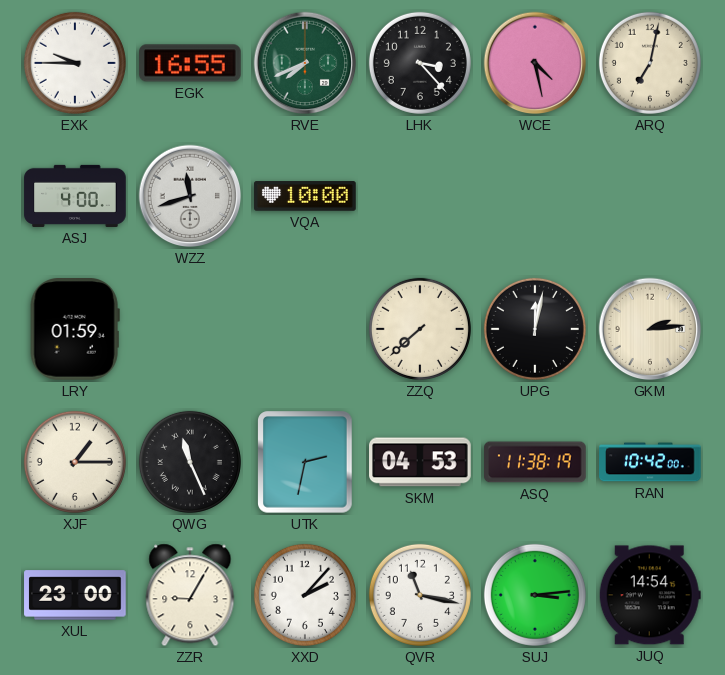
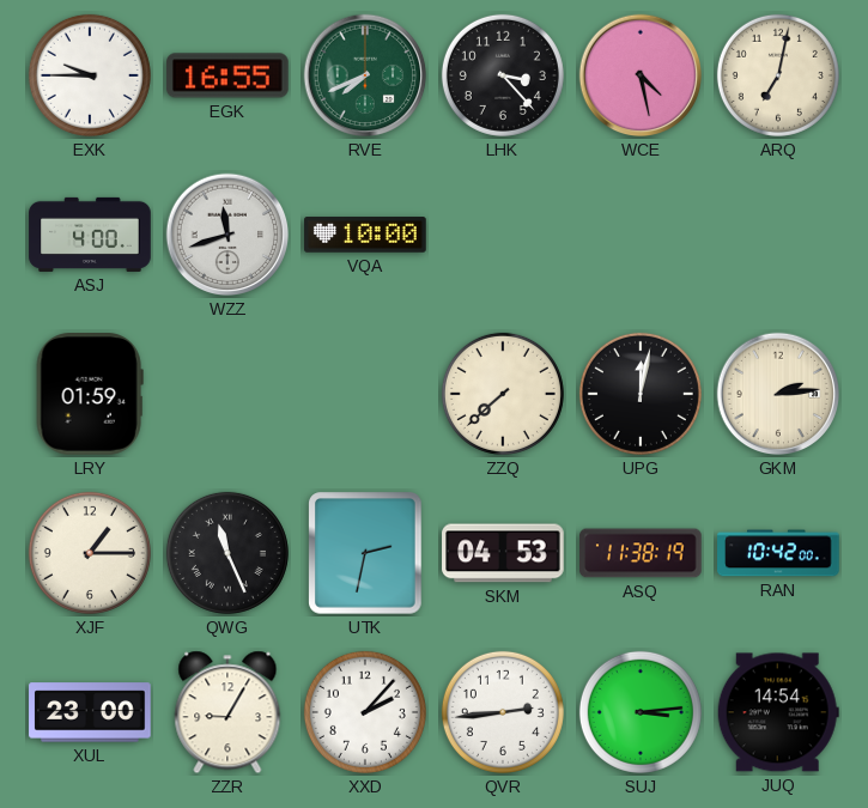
QVR: 11:17 -> 2:44
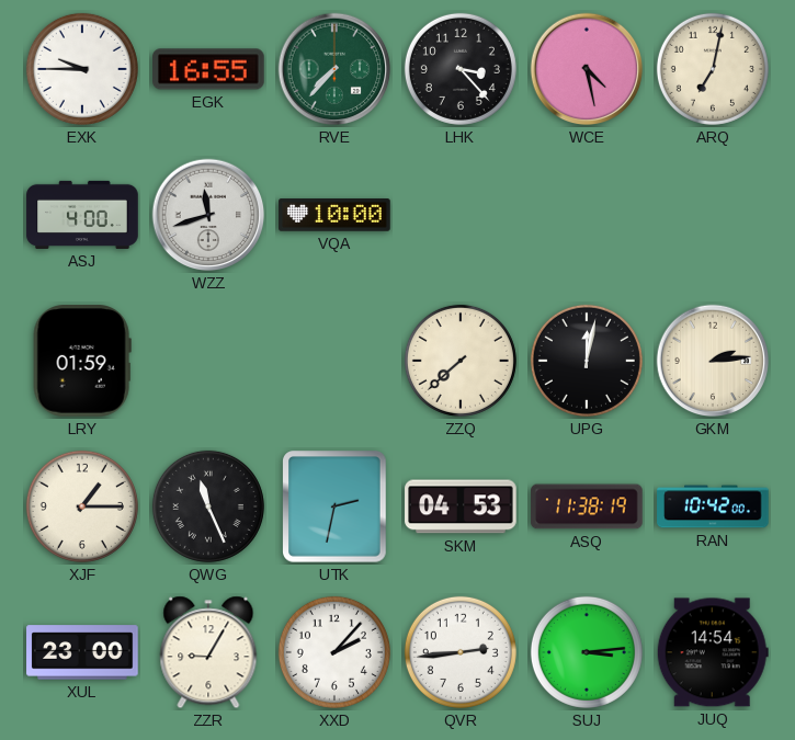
RVE: 7:41 -> 7:37
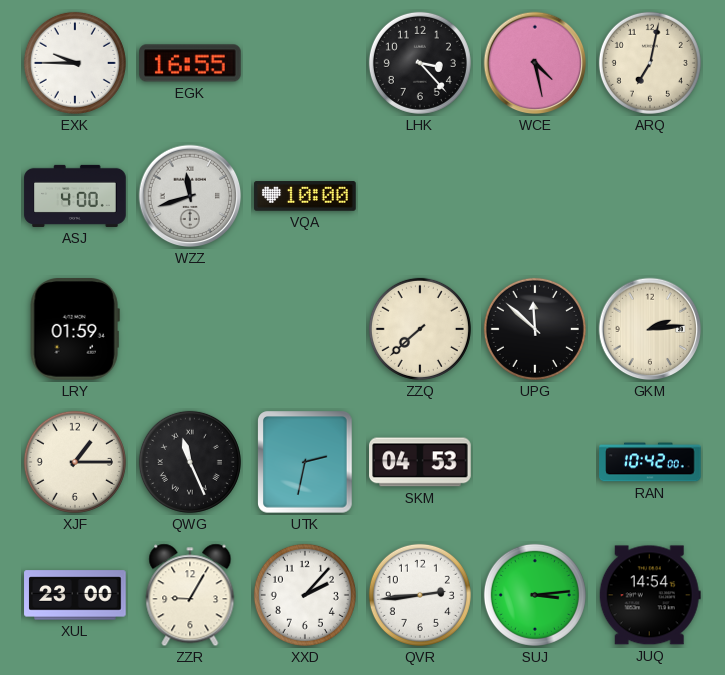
RVE: 7:37 -> none
UPG: 12:02 -> 11:52
ASQ: 11:38 -> none
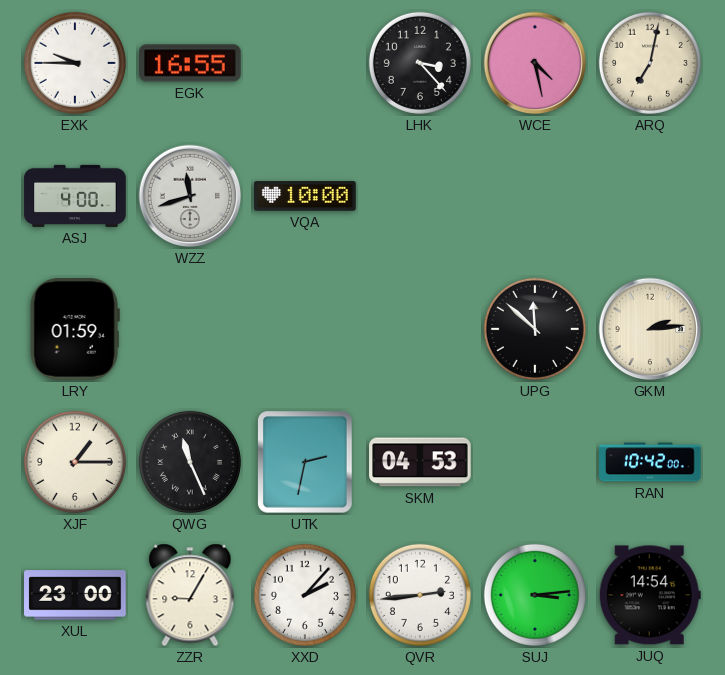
ZZQ: 7:38 -> none
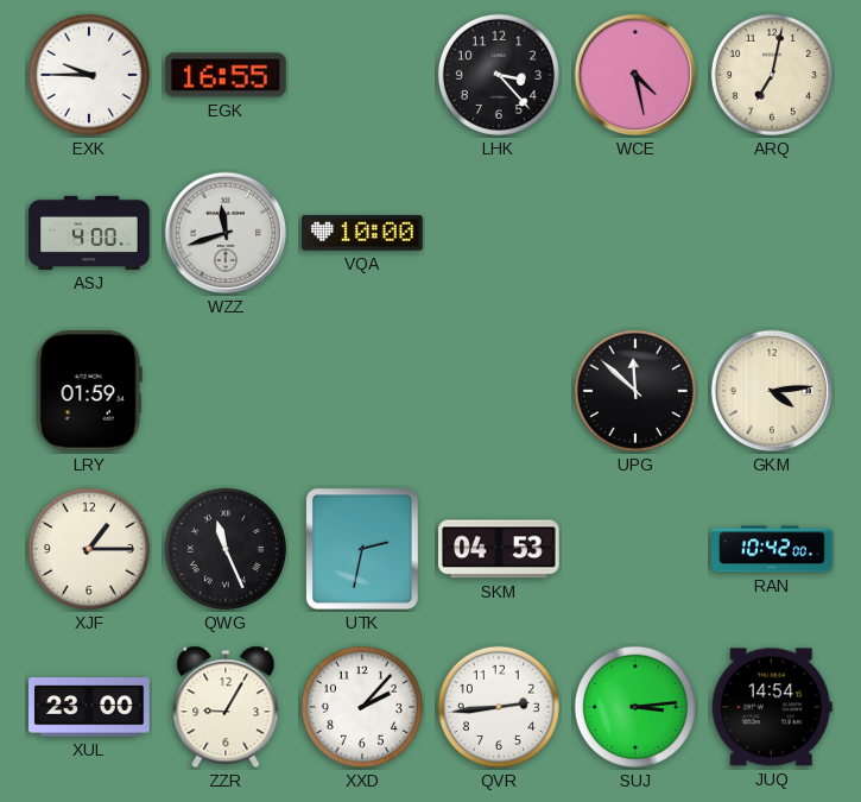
GKM: 2:14 -> 4:14
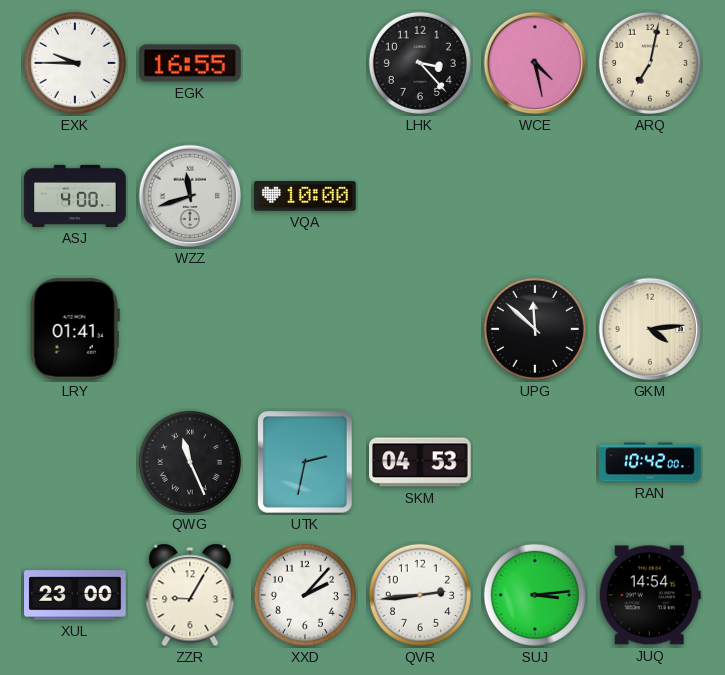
LRY: 01:59 -> 01:41
XJF: 1:15 -> none
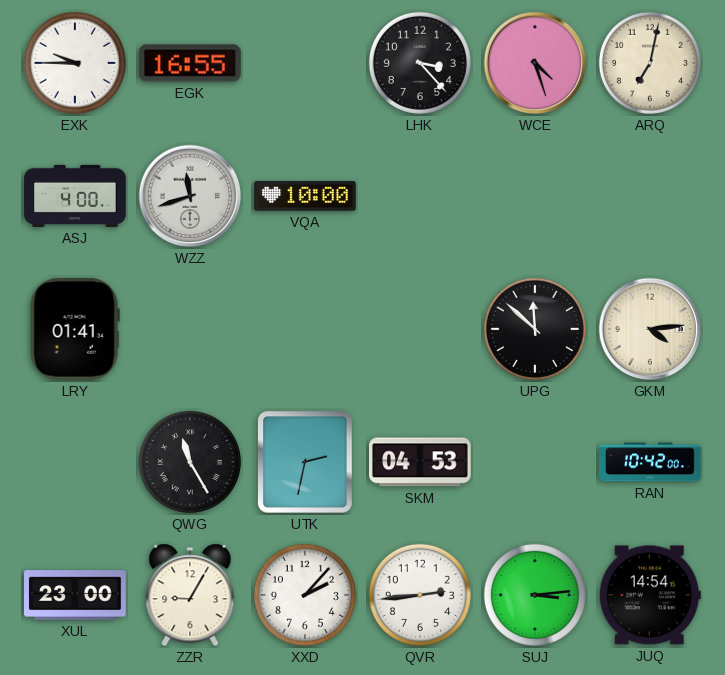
WCE: 4:28 -> 4:27
QWG: 11:26 -> 11:25
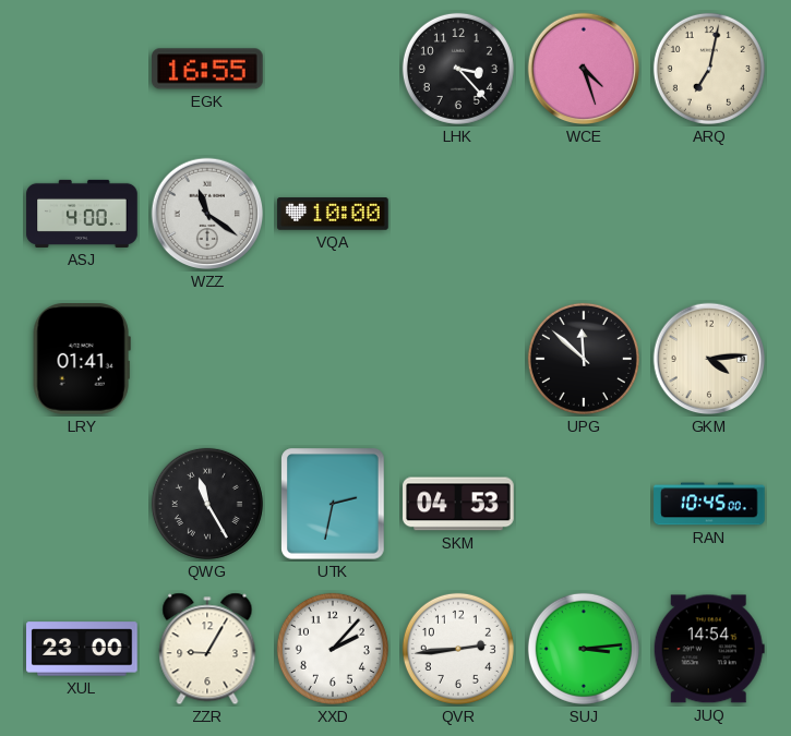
EXK: 9:45 -> none
WZZ: 11:42 -> 11:21
RAN: 10:42 -> 10:45
